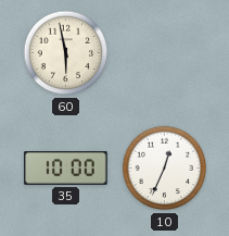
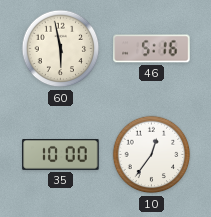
46: none -> 5:16
10: 12:34 -> 12:36
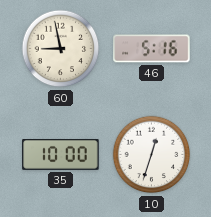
60: 5:58 -> 8:58
10: 12:36 -> 12:33
